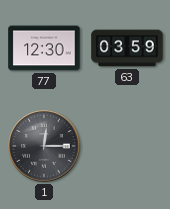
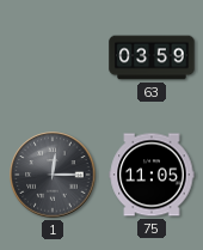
77: 12:30 -> none
75: none -> 11:05
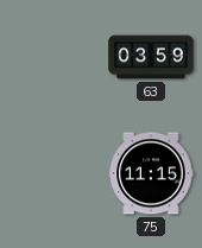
1: 12:15 -> none
75: 11:05 -> 11:15
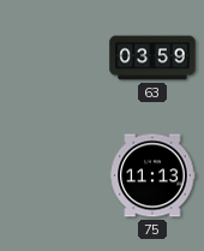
75: 11:15 -> 11:13
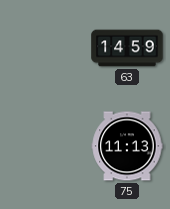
63: 03:59 -> 14:59
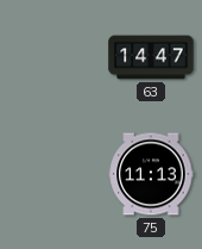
63: 14:59 -> 14:47
